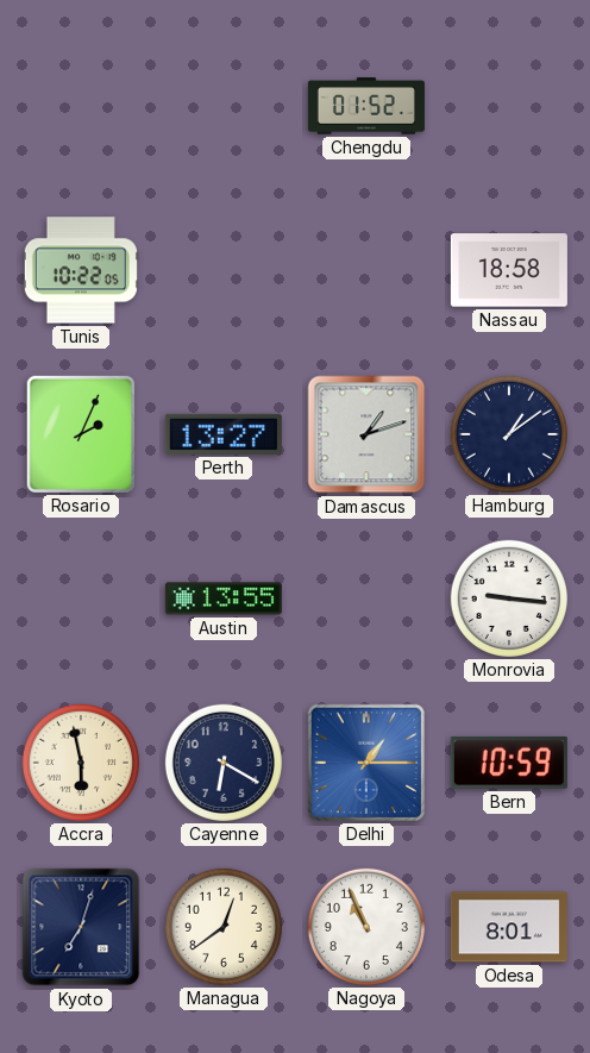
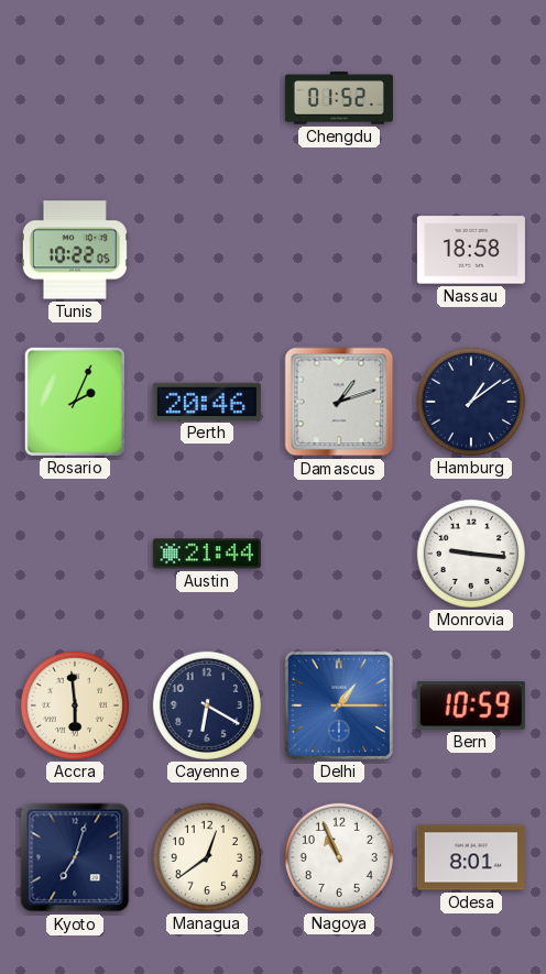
Perth: 13:27 -> 20:46
Austin: 13:55 -> 21:44
Accra: 5:58 -> 5:59
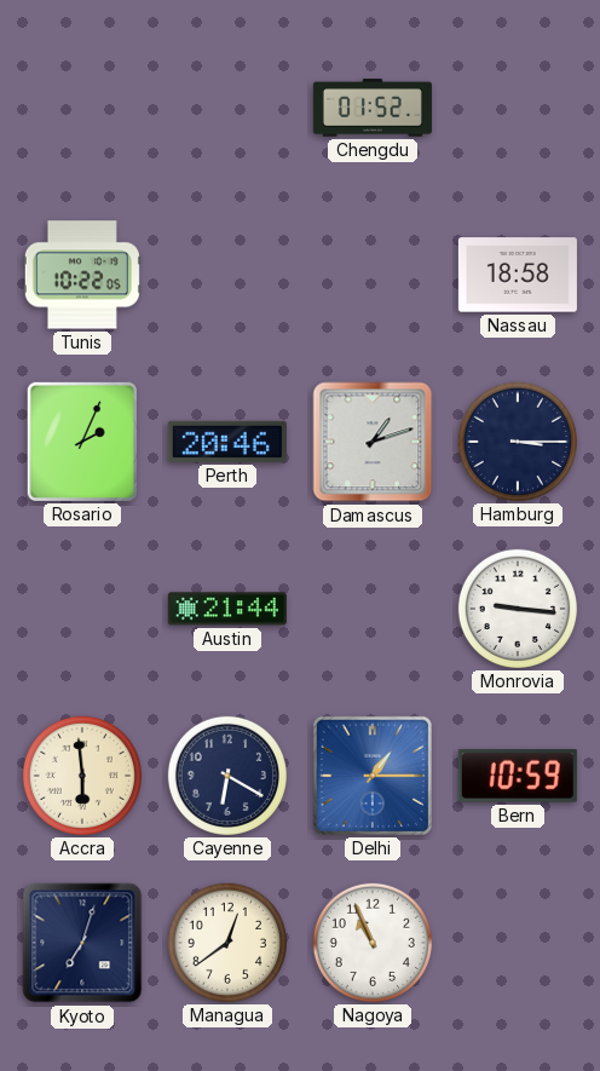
Hamburg: 1:09 -> 3:15
Odesa: 8:01 -> none
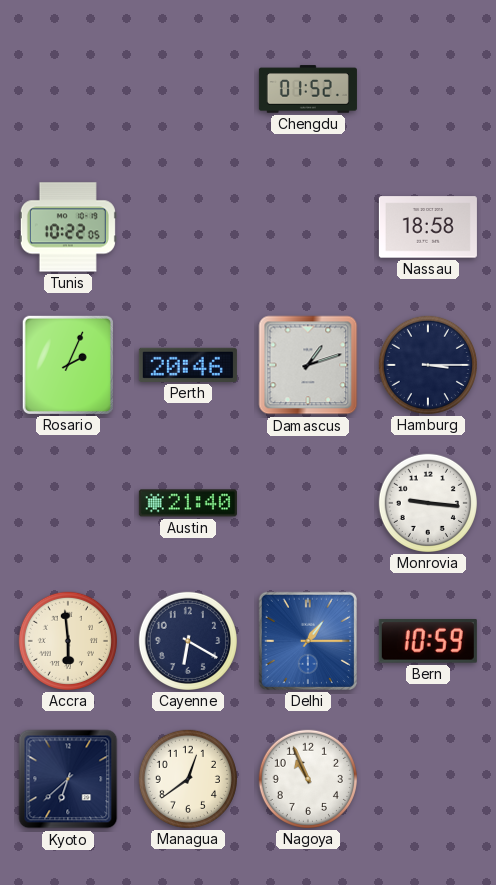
Austin: 21:44 -> 21:40
Kyoto: 7:03 -> 6:38
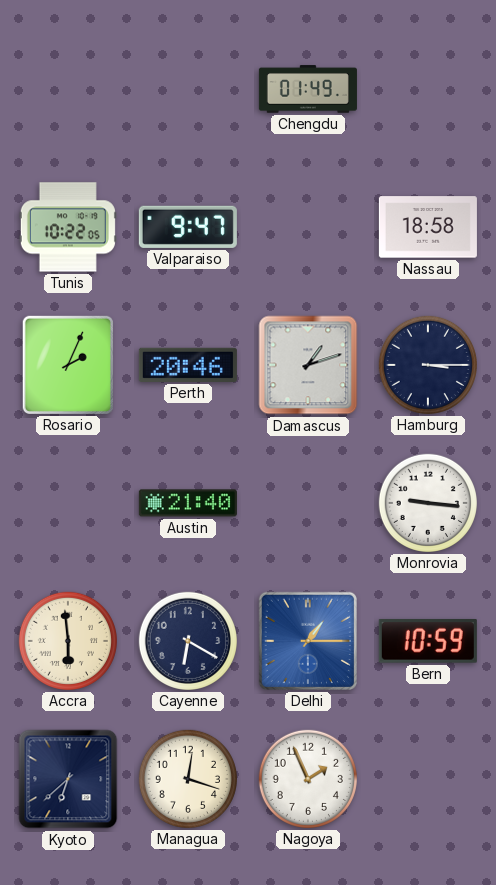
Chengdu: 01:52 -> 01:49
Valparaiso: none -> 9:47
Managua: 12:39 -> 12:18
Nagoya: 10:56 -> 1:56
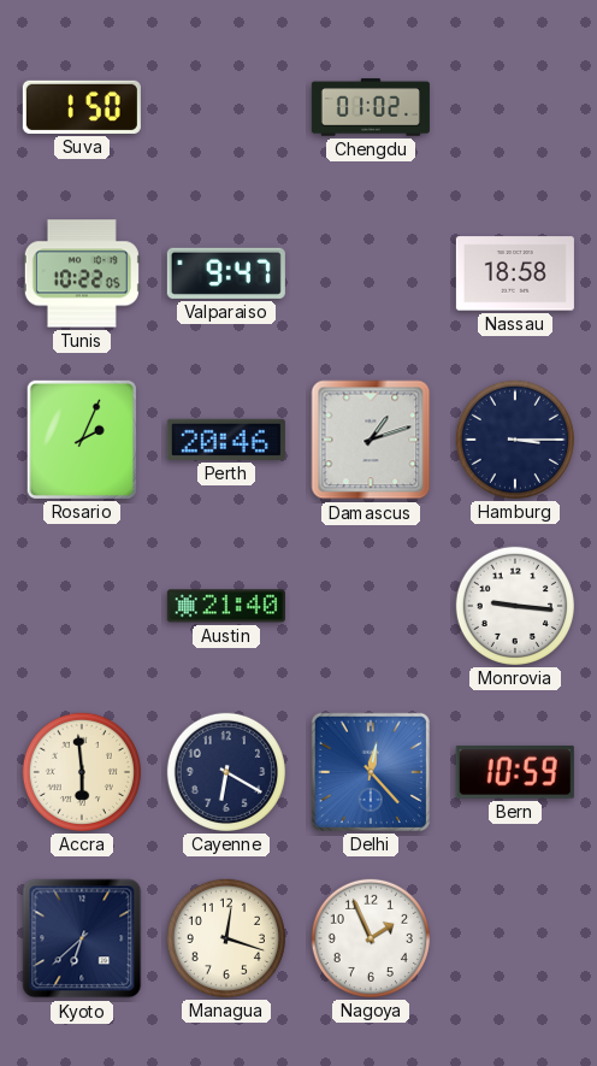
Suva: none -> 1:50
Chengdu: 01:49 -> 01:02
Delhi: 1:15 -> 12:23
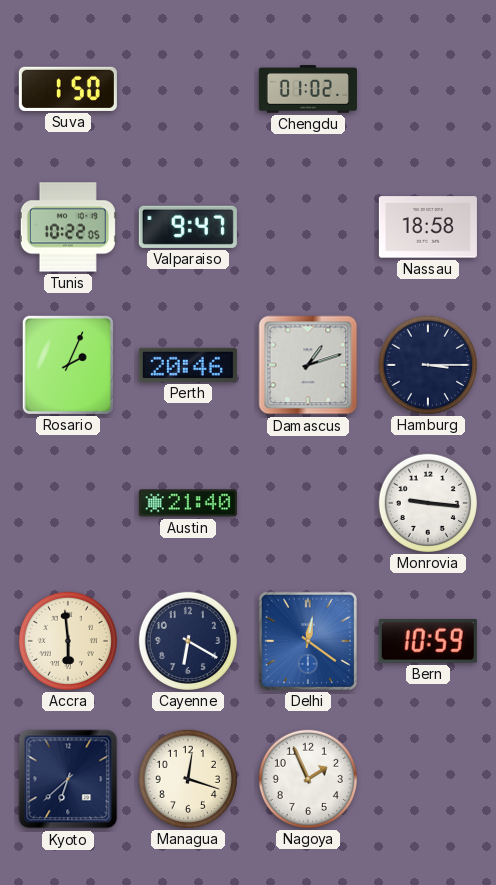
Delhi: 12:23 -> 12:21
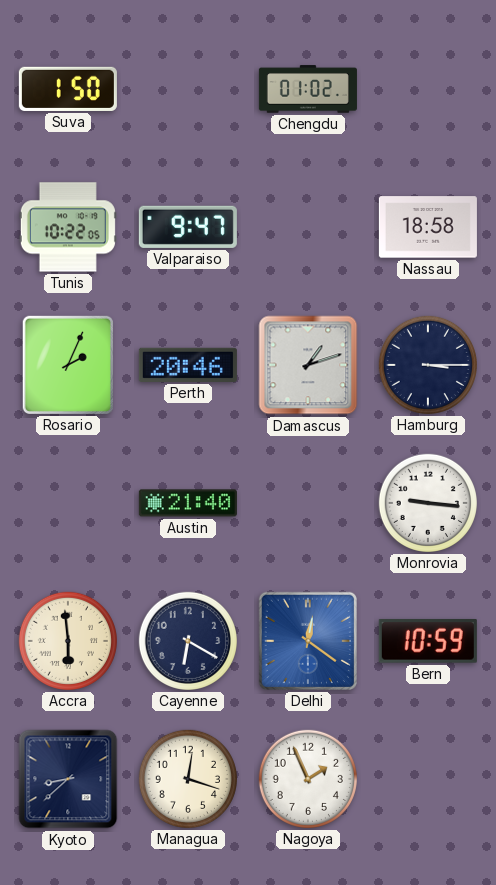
Kyoto: 6:38 -> 8:38
